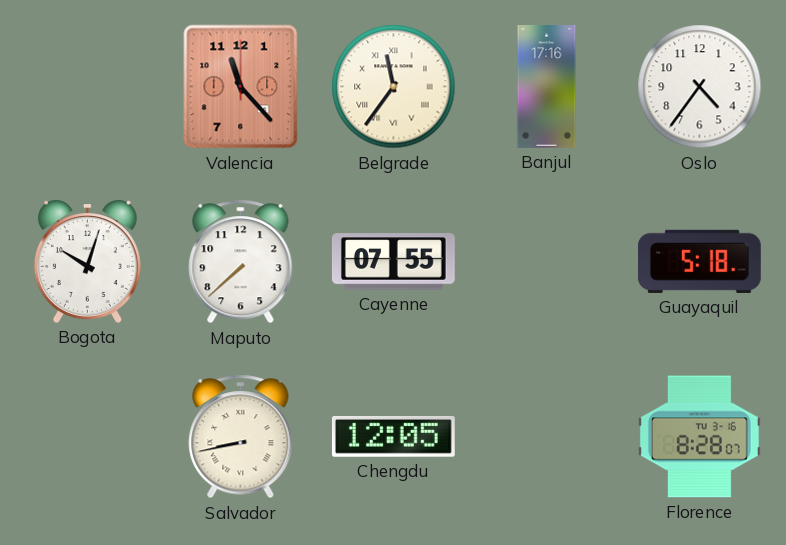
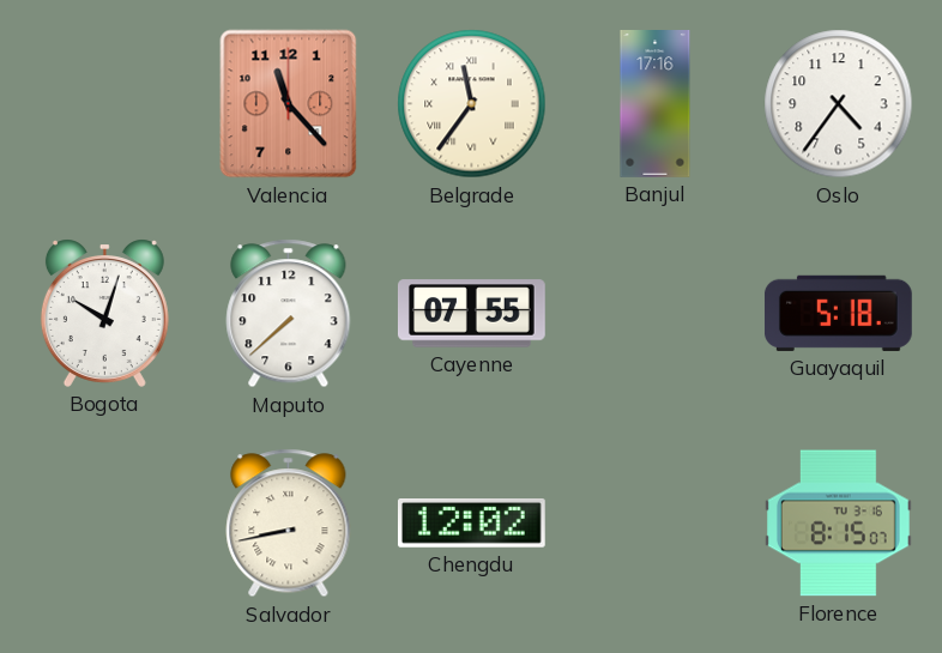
Chengdu: 12:05 -> 12:02
Florence: 8:28 -> 8:15
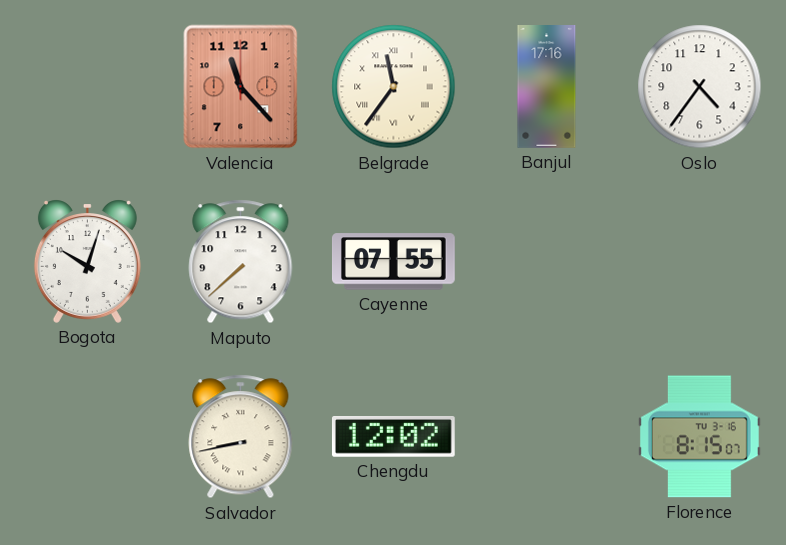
Guayaquil: 5:18 -> none
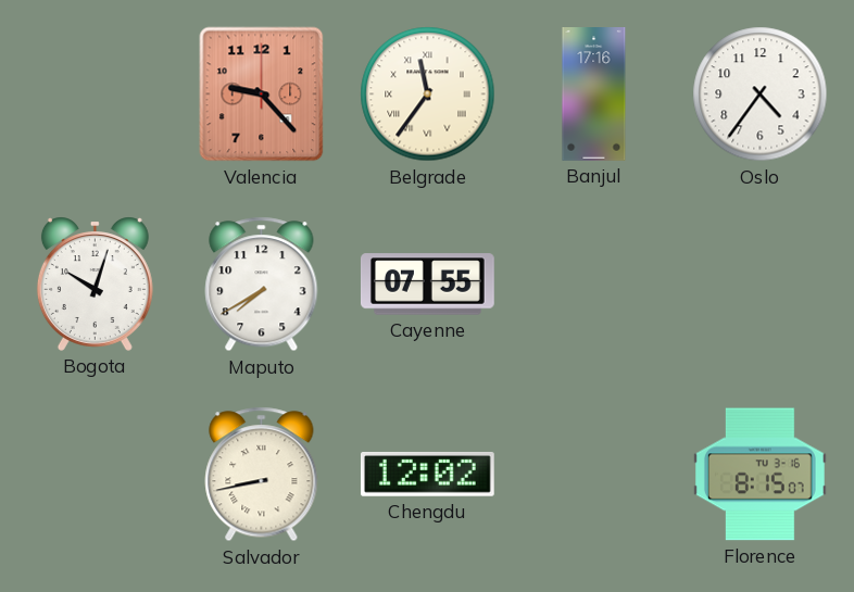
Valencia: 11:23 -> 9:23
Maputo: 7:38 -> 7:40
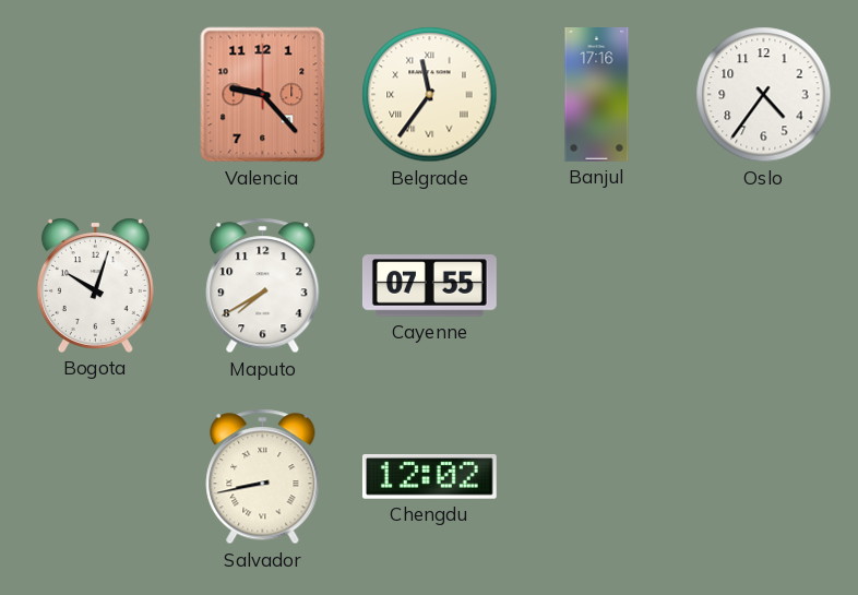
Florence: 8:15 -> none
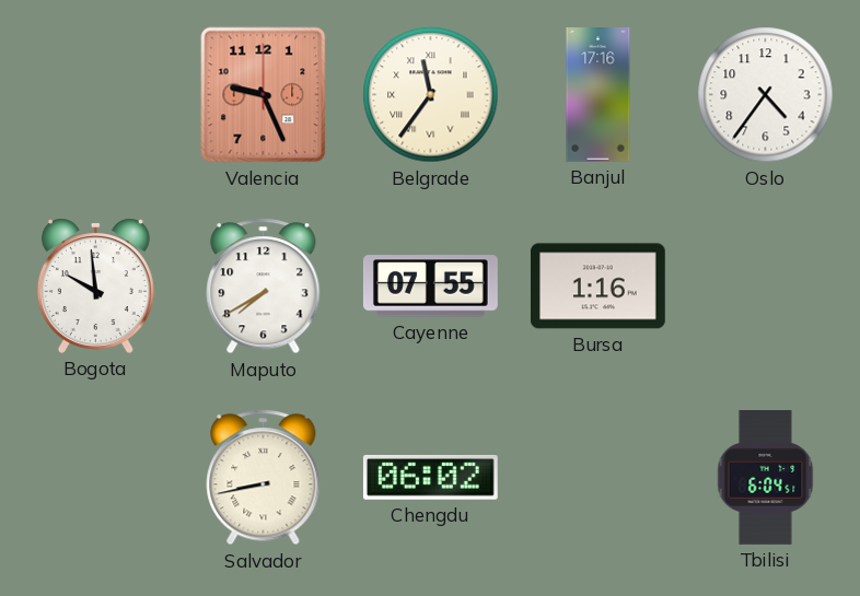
Valencia: 9:23 -> 9:26
Bogota: 10:03 -> 9:59
Bursa: none -> 1:16
Chengdu: 12:02 -> 06:02
Tbilisi: none -> 6:04
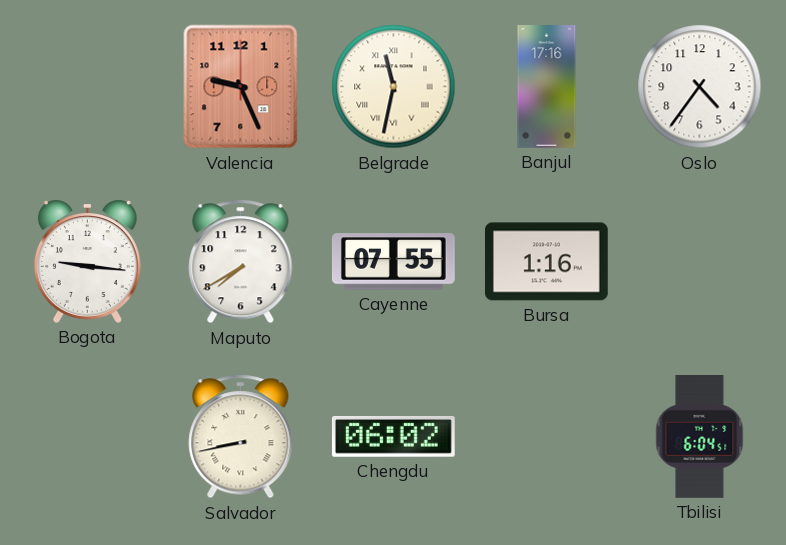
Belgrade: 11:36 -> 11:32
Bogota: 9:59 -> 9:16
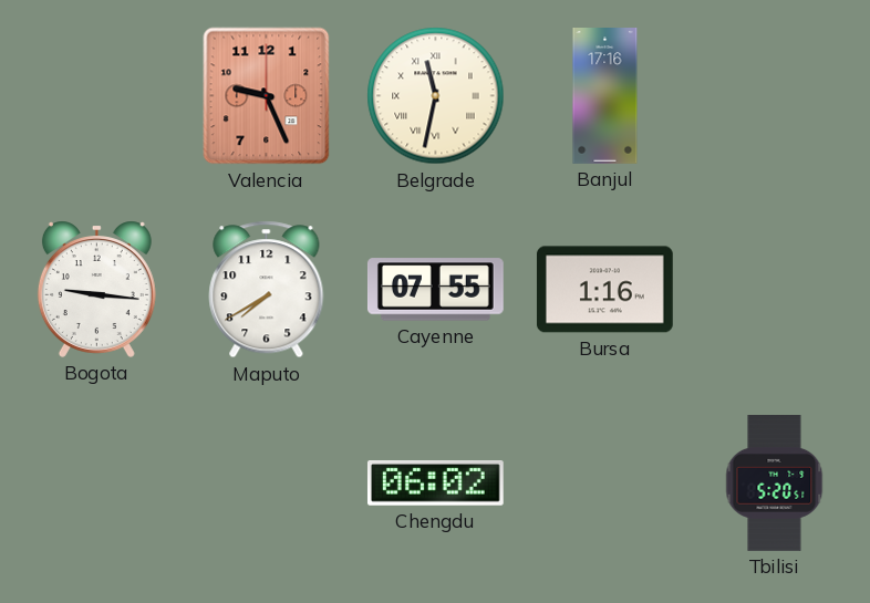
Oslo: 4:36 -> none
Salvador: 8:43 -> none
Tbilisi: 6:04 -> 5:20
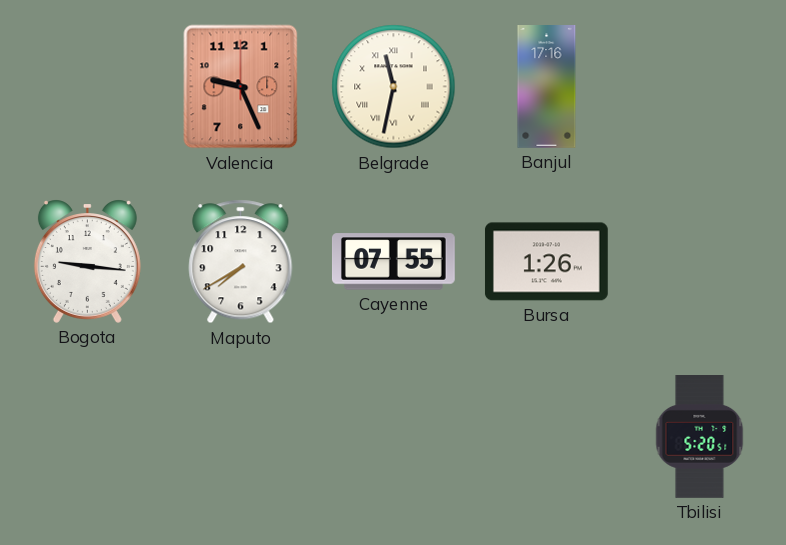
Bursa: 1:16 -> 1:26
Chengdu: 06:02 -> none
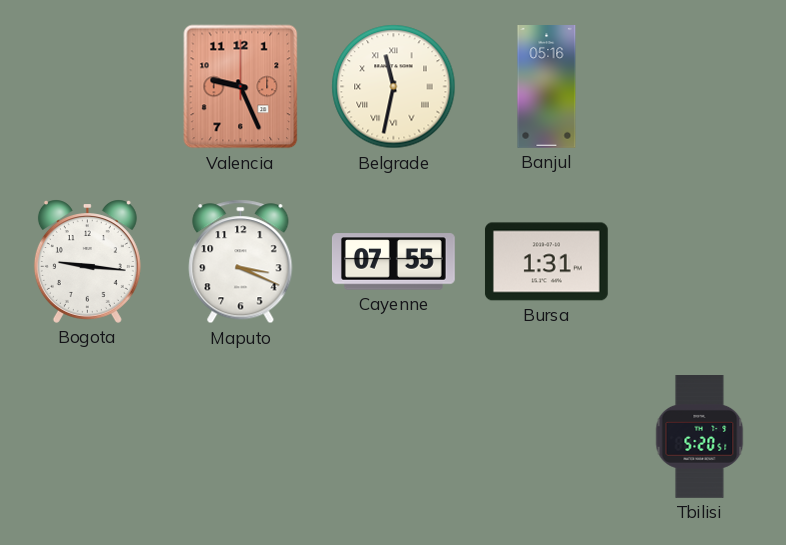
Banjul: 17:16 -> 05:16
Maputo: 7:40 -> 3:19
Bursa: 1:26 -> 1:31
